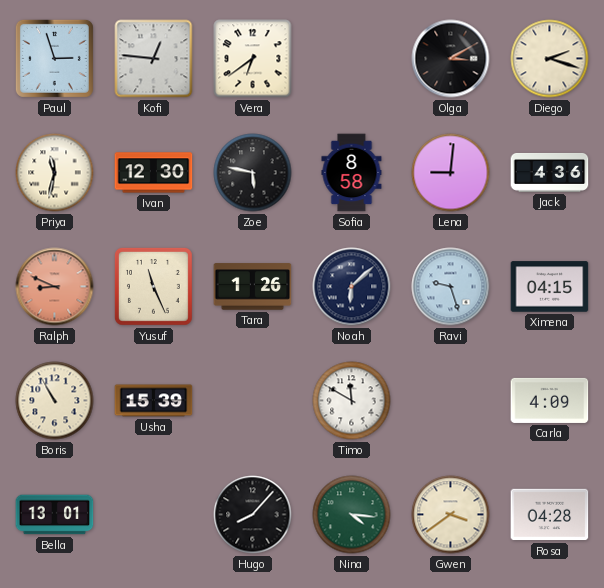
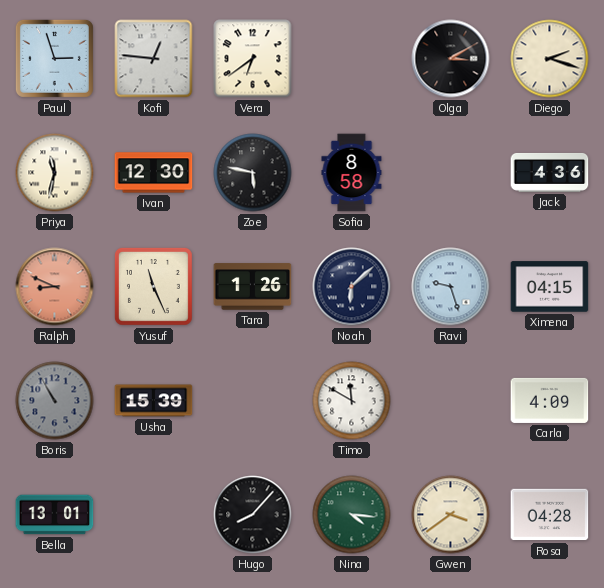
Lena: 9:01 -> none
Boris dial: cream -> grey
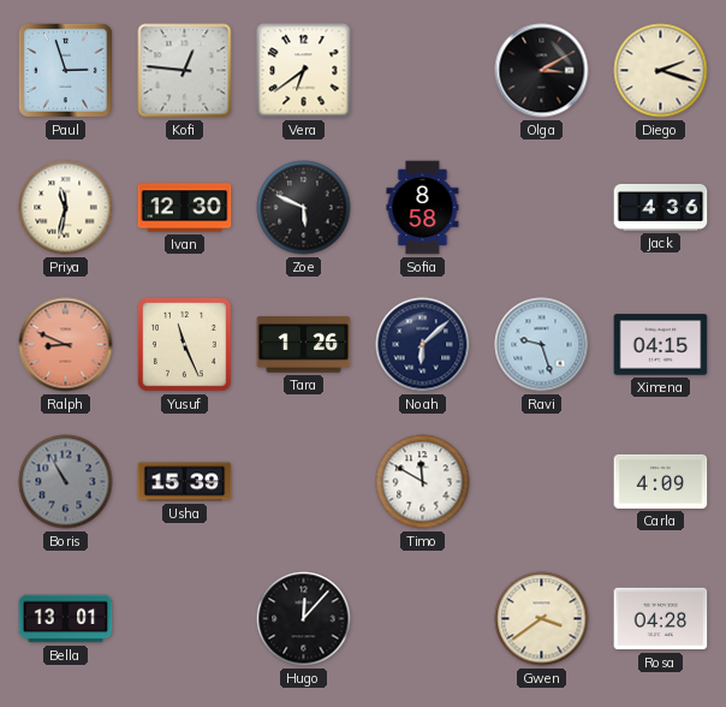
Zoe: 5:47 -> 5:49
Hugo: 8:07 -> 12:07
Nina: 4:16 -> none
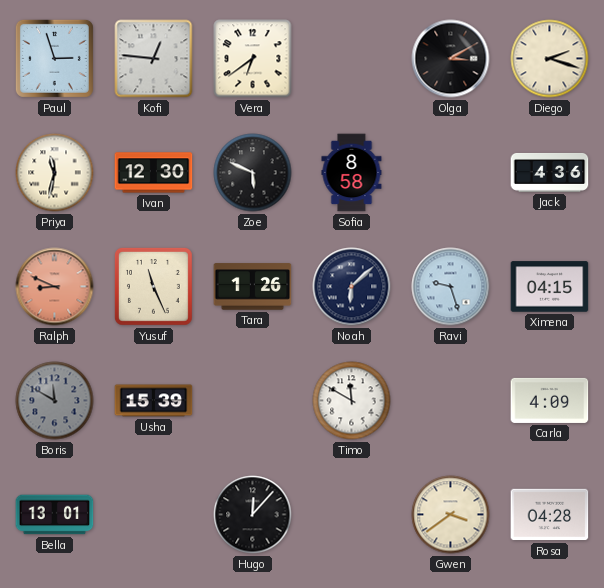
Boris: 10:55 -> 11:50
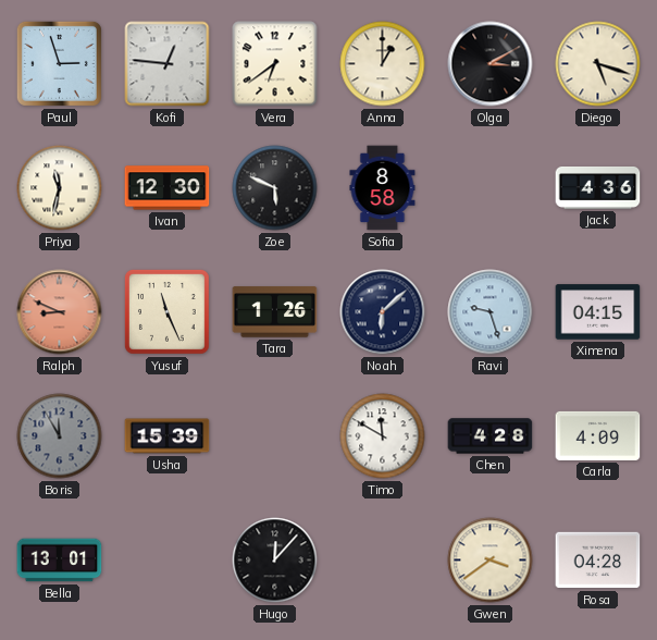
Anna: none -> 1:00
Diego: 2:18 -> 5:18
Boris: 11:50 -> 11:55
Chen: none -> 4:28
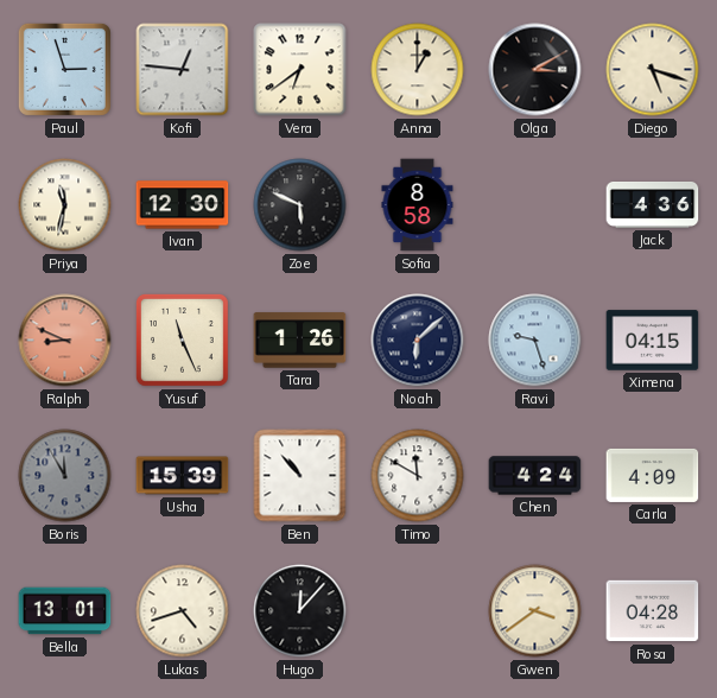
Ben: none -> 10:53
Chen: 4:28 -> 4:24
Lukas: none -> 4:42
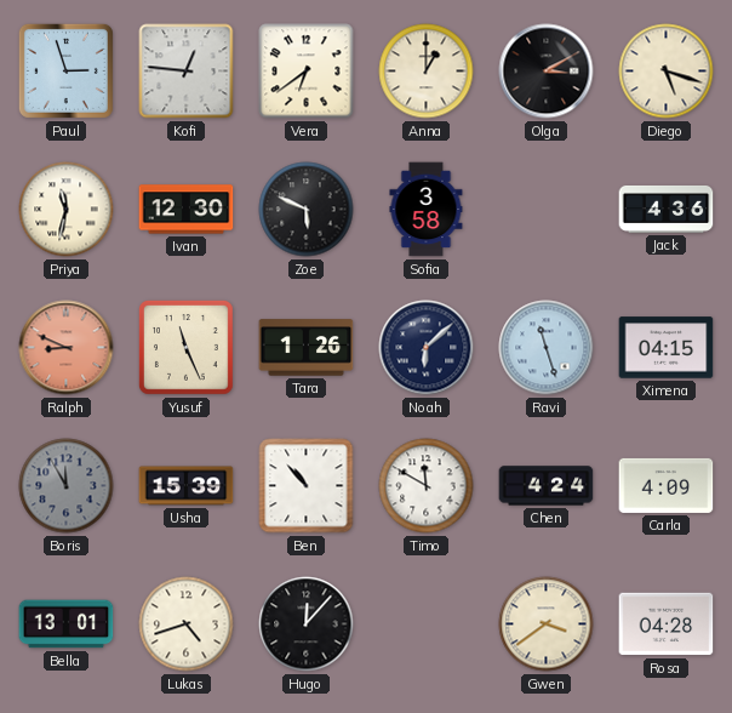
Sofia: 8:58 -> 3:58
Ravi: 9:27 -> 11:27
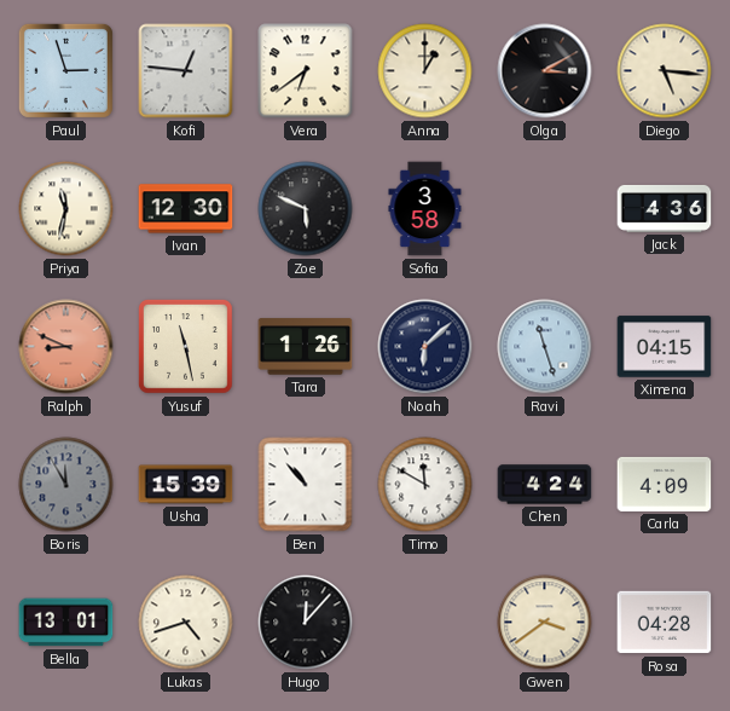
Diego: 5:18 -> 5:16
Yusuf: 11:26 -> 11:28
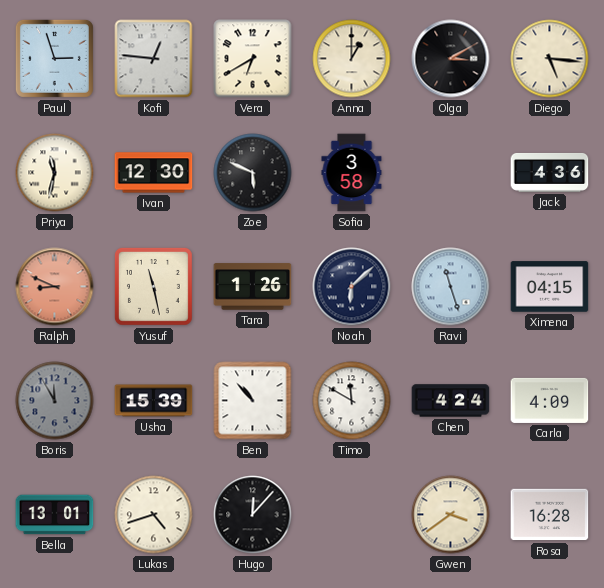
Vera: 6:39 -> 6:40
Rosa: 04:28 -> 16:28
